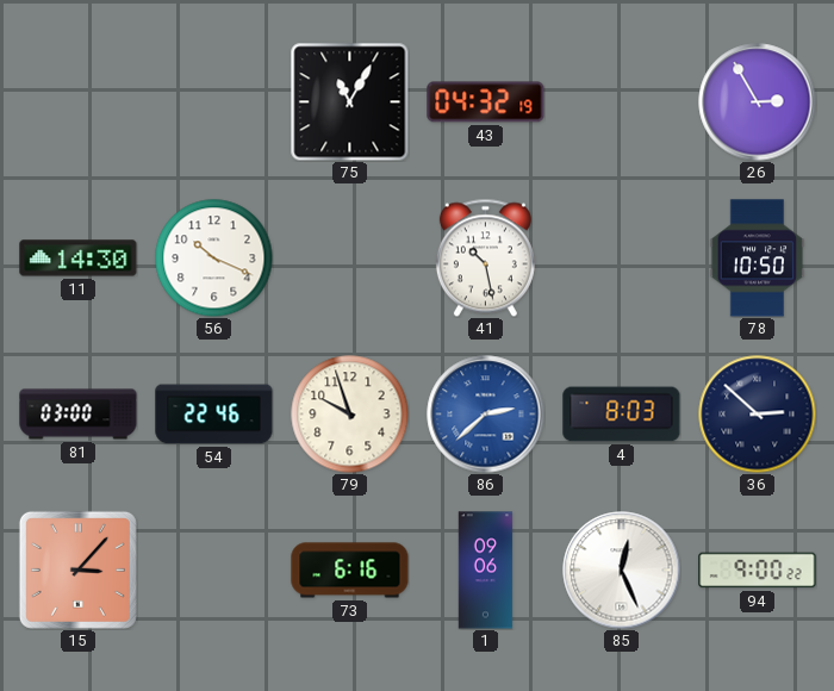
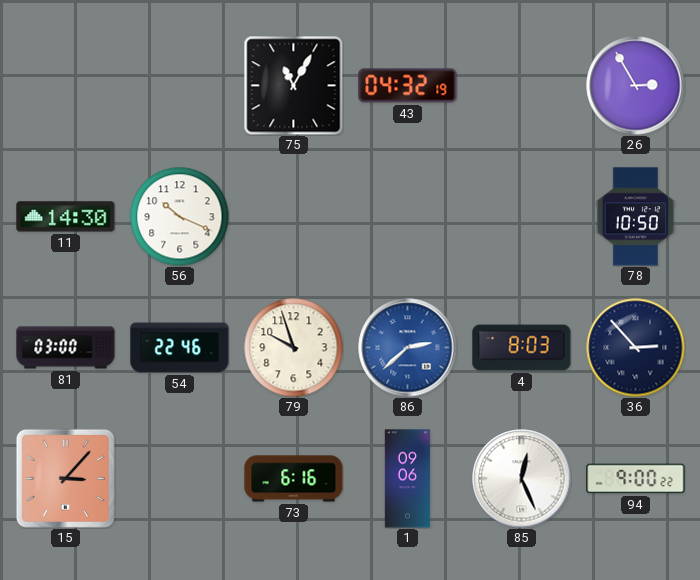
41: 10:28 -> none
36: 2:52 -> 2:53
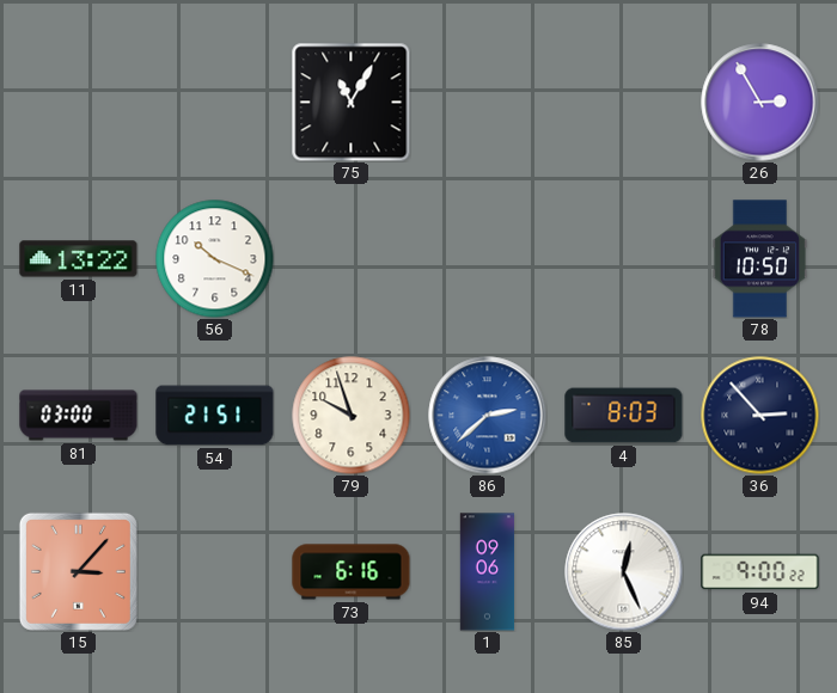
43: 04:32 -> none
11: 14:30 -> 13:22
54: 22:46 -> 21:51
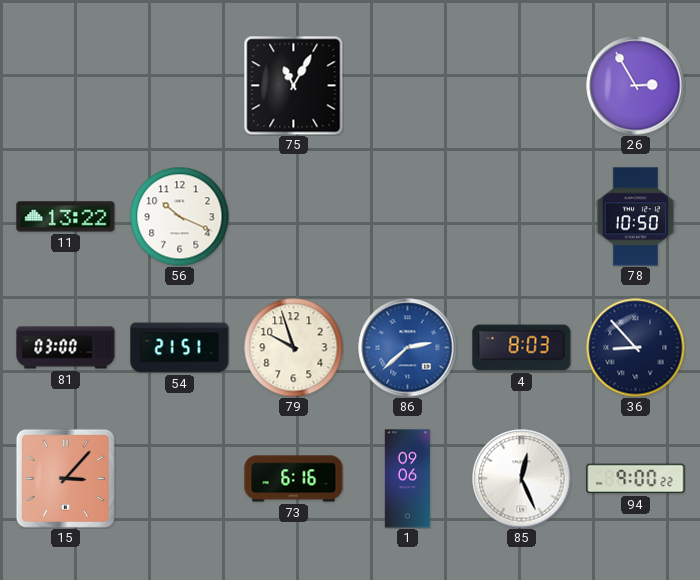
36: 2:53 -> 8:53
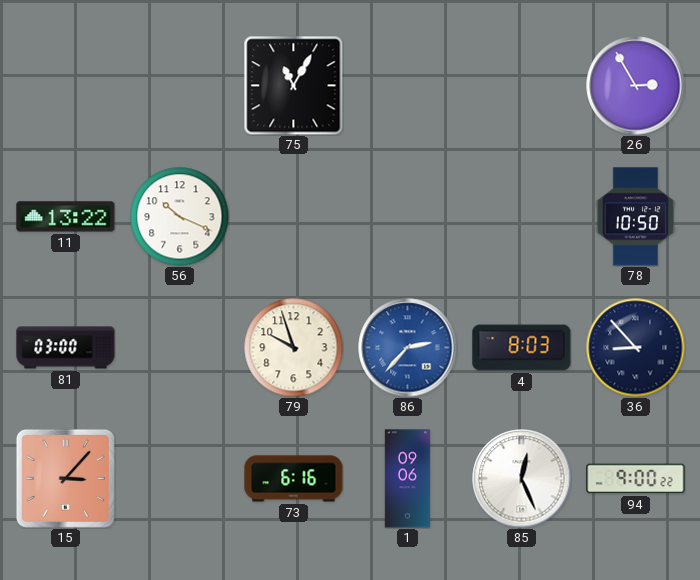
54: 21:51 -> none
86: 2:38 -> 2:37
